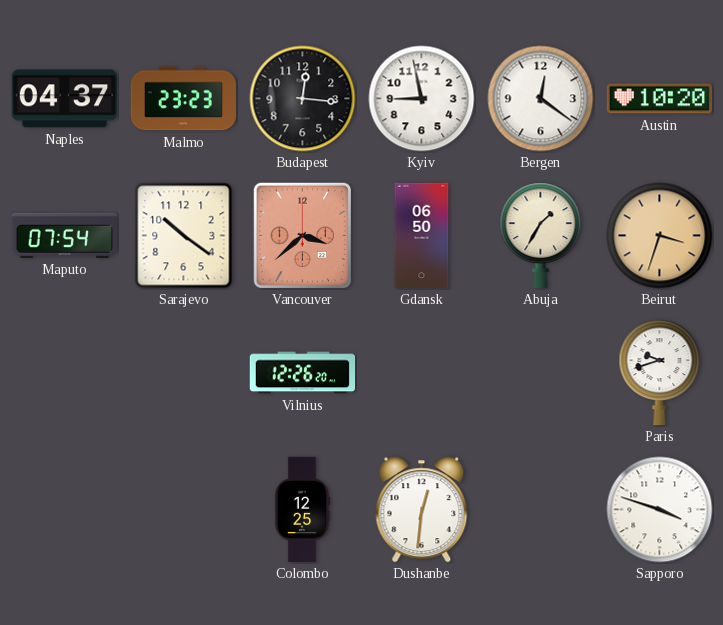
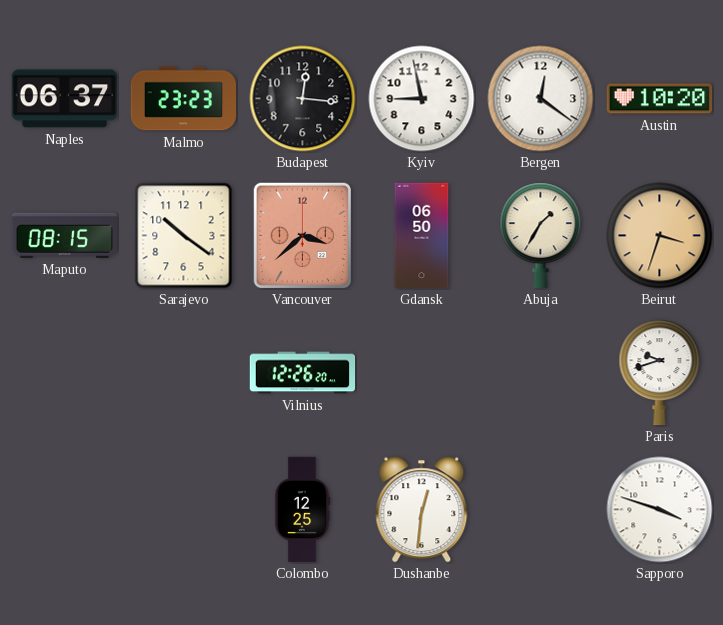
Naples: 04:37 -> 06:37
Maputo: 07:54 -> 08:15
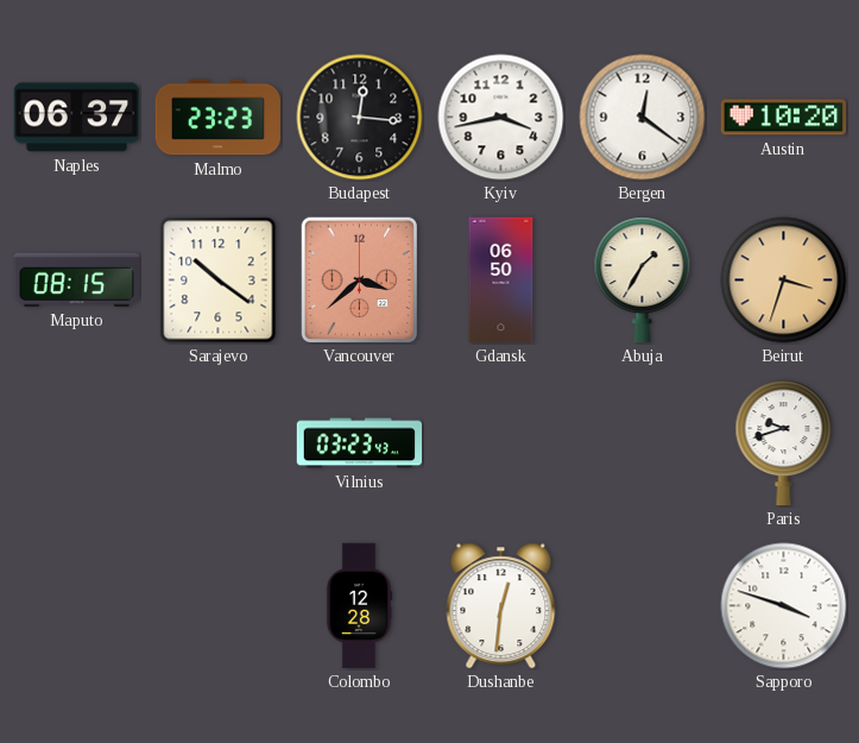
Kyiv: 8:58 -> 3:43
Vilnius: 12:26 -> 03:23
Colombo: 12:25 -> 12:28
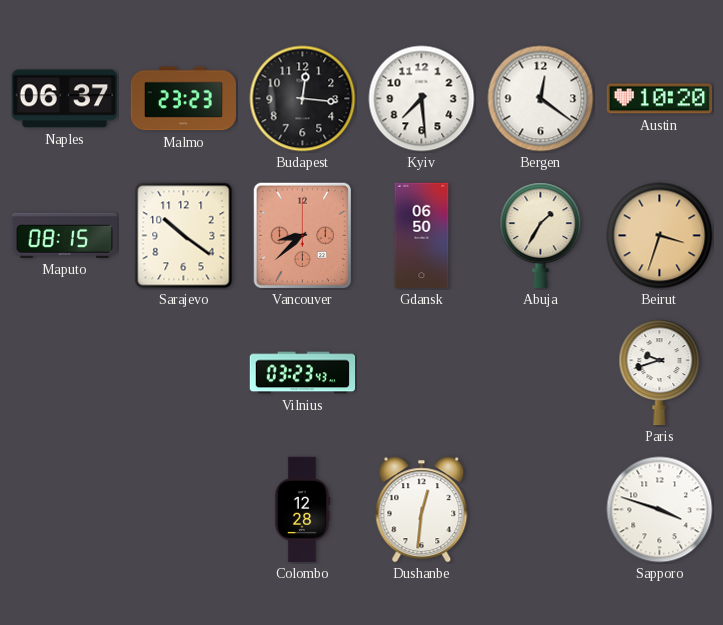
Kyiv: 3:43 -> 7:29
Vancouver: 3:38 -> 8:38
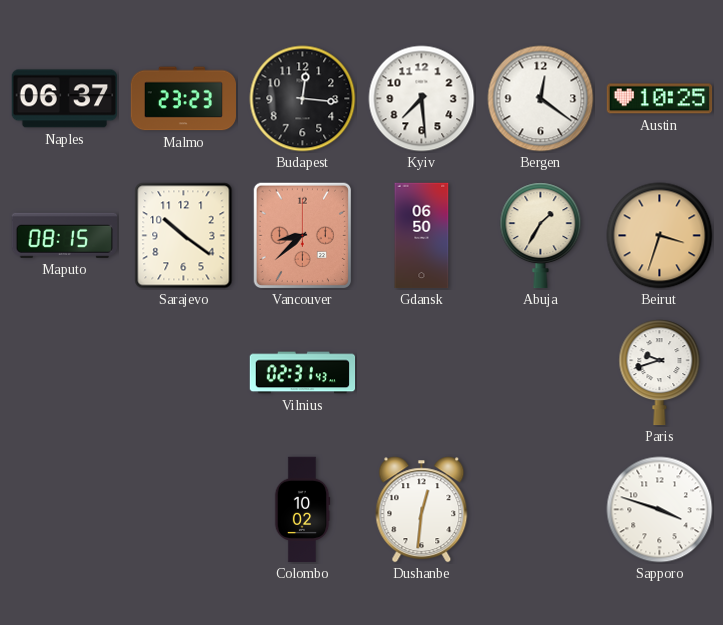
Austin: 10:20 -> 10:25
Vilnius: 03:23 -> 02:31
Colombo: 12:28 -> 10:02
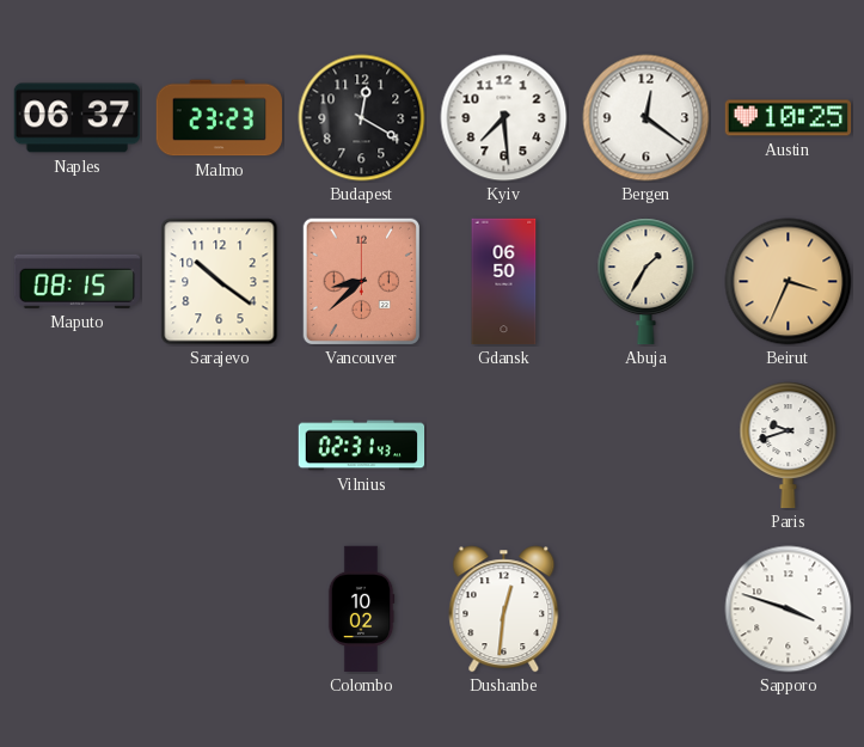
Budapest: 12:16 -> 12:20
Beirut: 3:33 -> 3:34
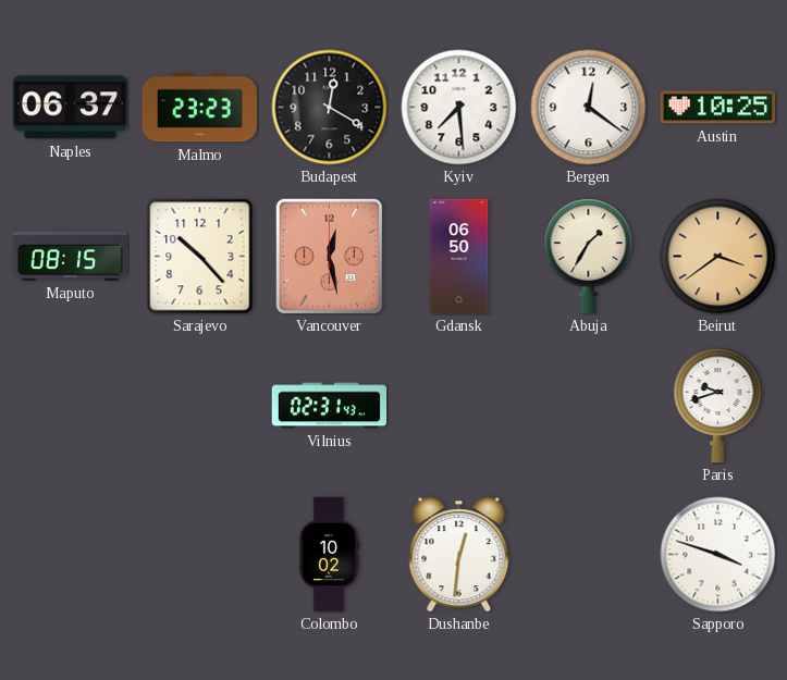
Sarajevo: 10:21 -> 10:23
Vancouver: 8:38 -> 12:28
Beirut: 3:34 -> 3:39
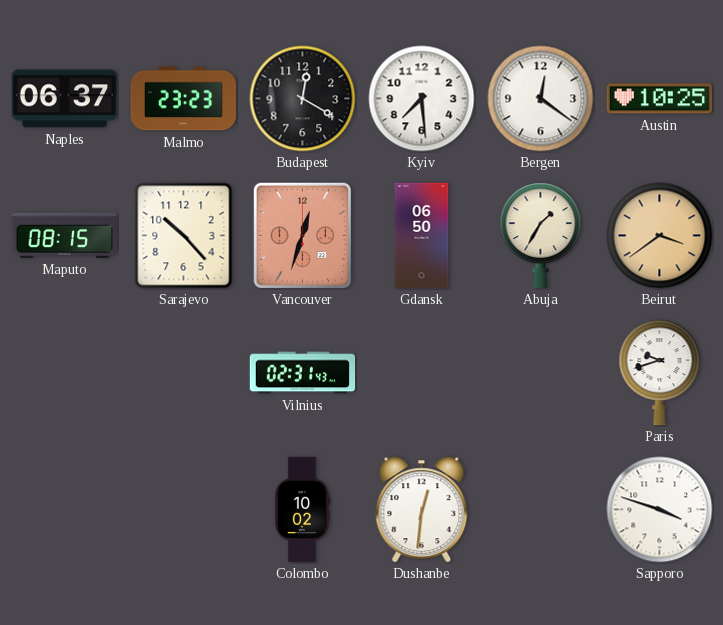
Vancouver: 12:28 -> 12:33
